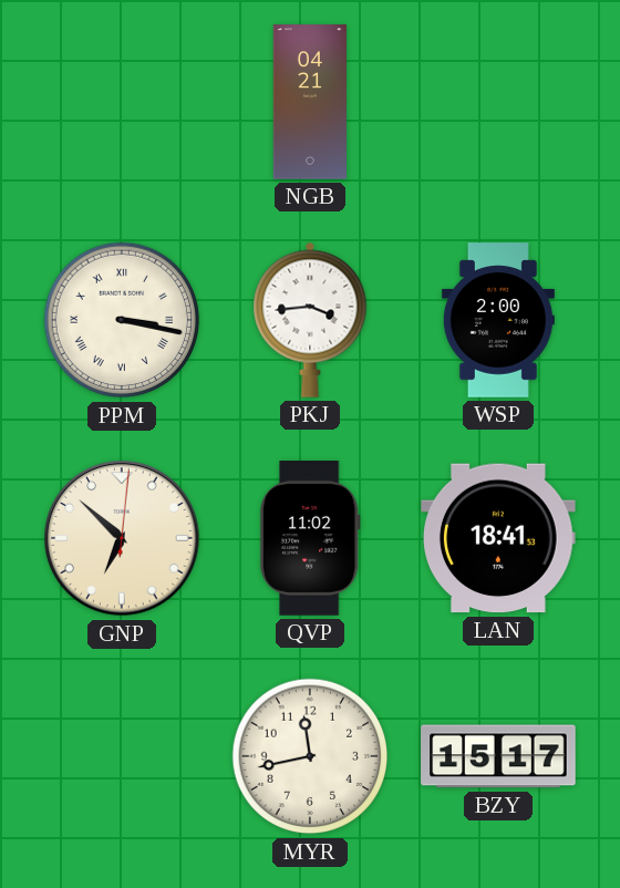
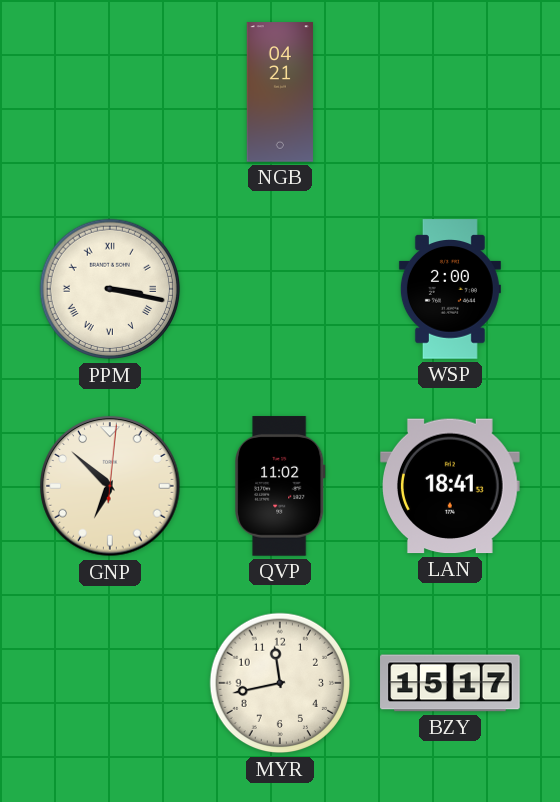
PKJ: 3:44 -> none
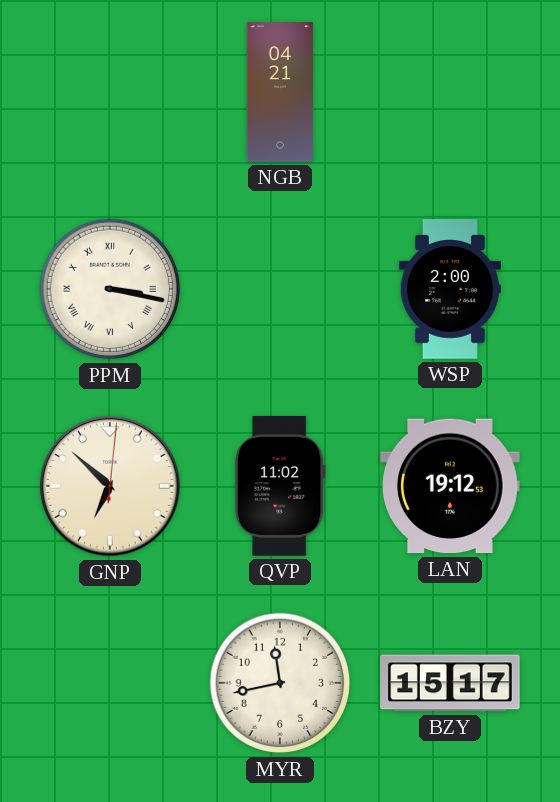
LAN: 18:41 -> 19:12
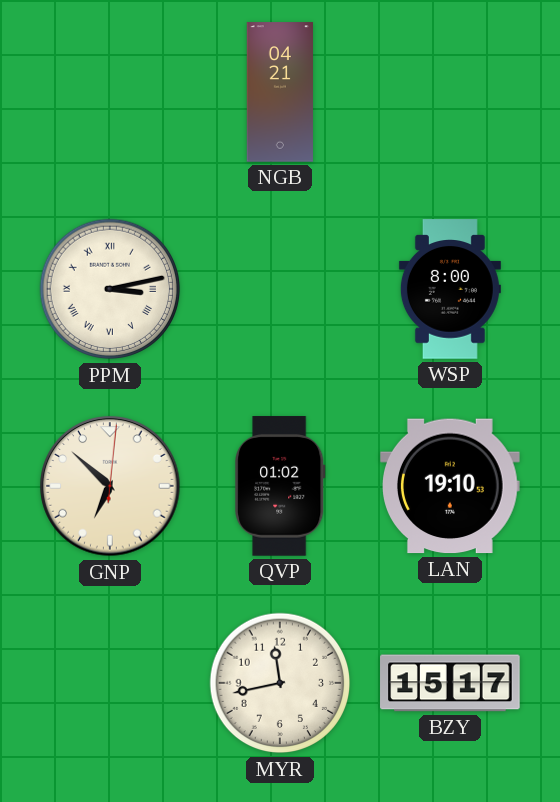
PPM: 3:17 -> 3:13
WSP: 2:00 -> 8:00
QVP: 11:02 -> 01:02
LAN: 19:12 -> 19:10
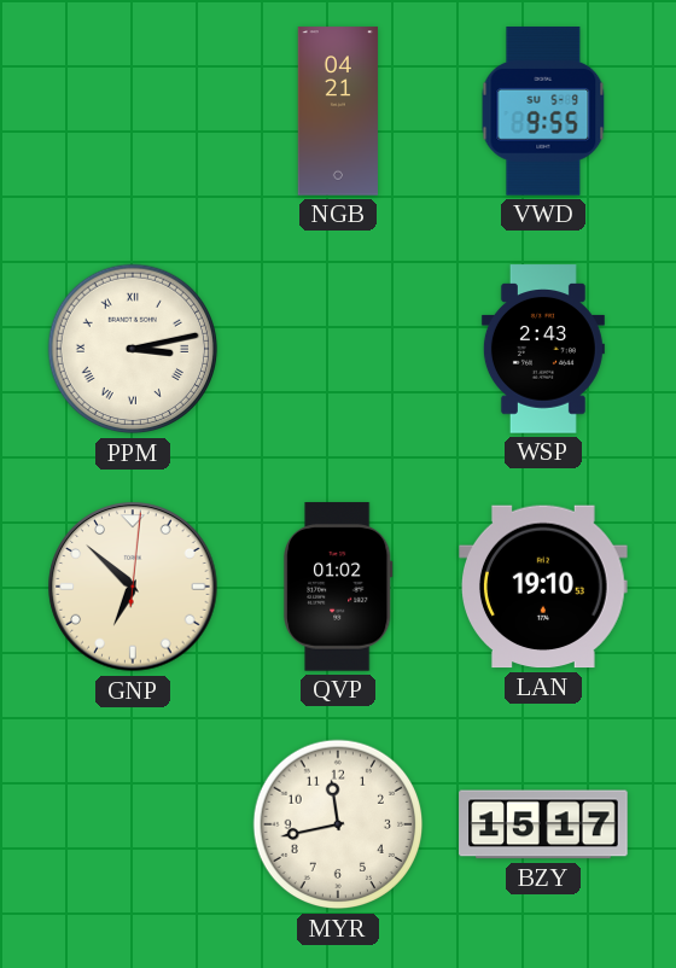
VWD: none -> 9:55
WSP: 8:00 -> 2:43
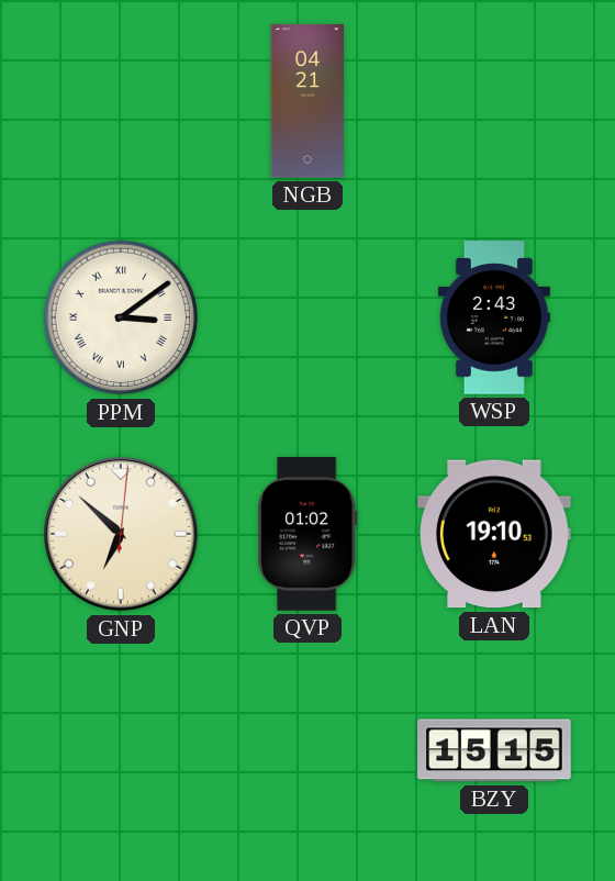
VWD: 9:55 -> none
PPM: 3:13 -> 3:09
MYR: 11:43 -> none
BZY: 15:17 -> 15:15
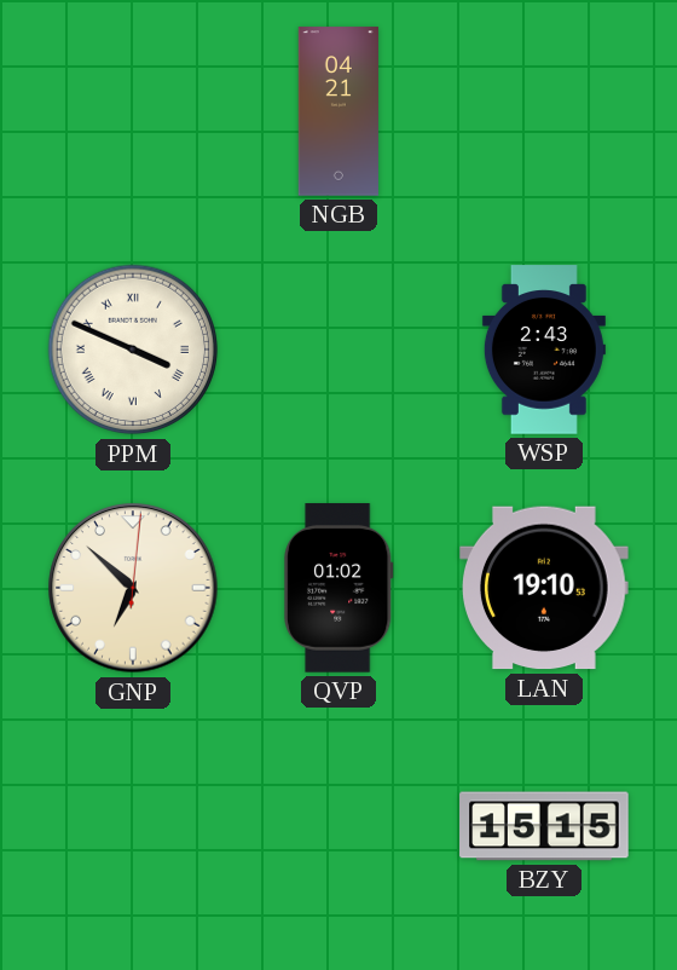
PPM: 3:09 -> 3:49
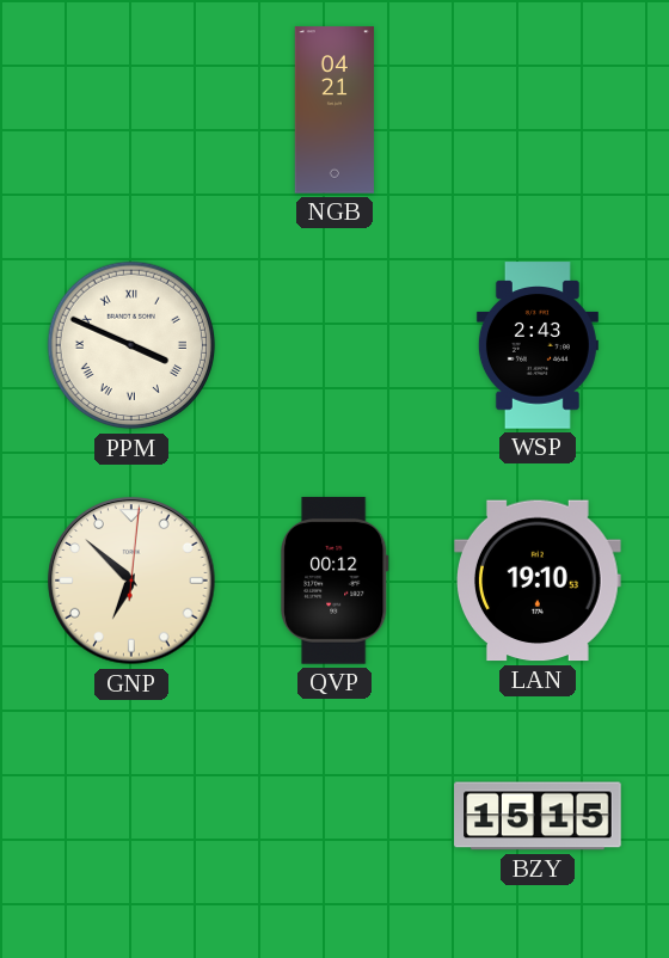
QVP: 01:02 -> 00:12
